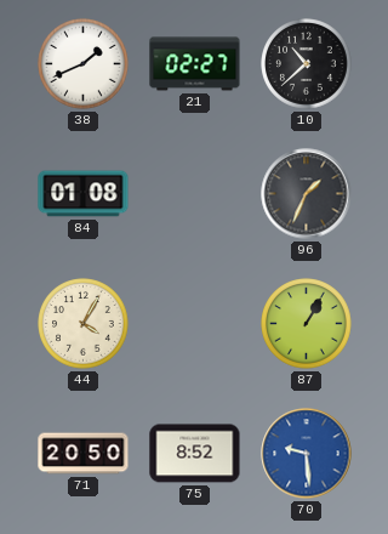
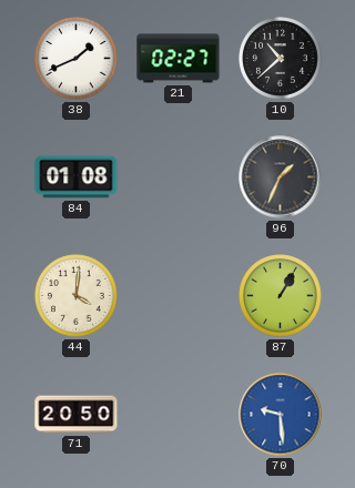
44: 4:05 -> 4:01
75: 8:52 -> none
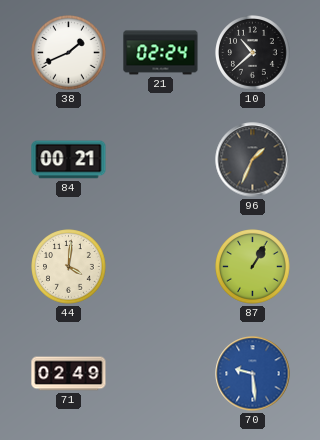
21: 02:27 -> 02:24
84: 01:08 -> 00:21
71: 20:50 -> 02:49
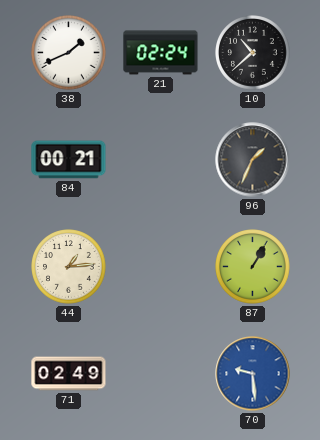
44: 4:01 -> 1:14
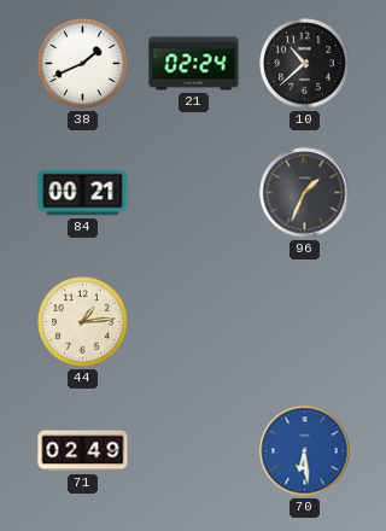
87: 1:05 -> none
70: 9:29 -> 6:29
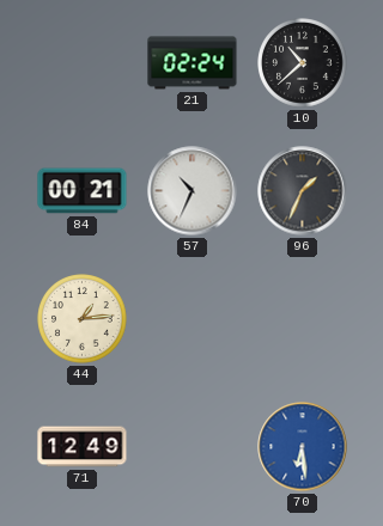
38: 1:41 -> none
57: none -> 10:34
71: 02:49 -> 12:49
